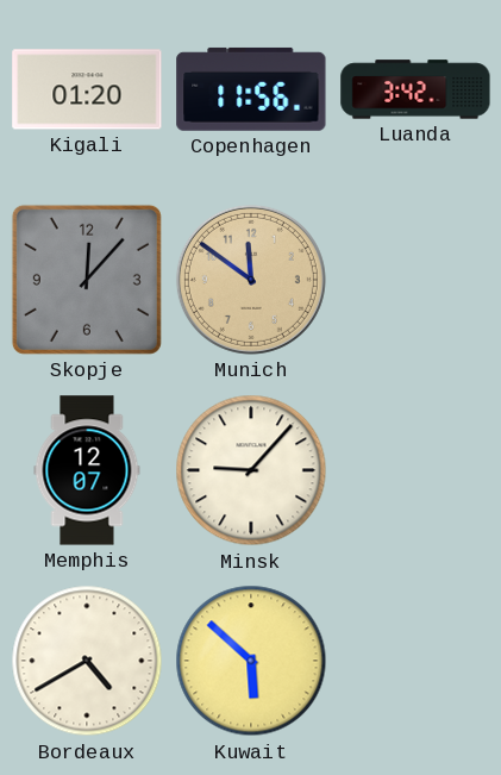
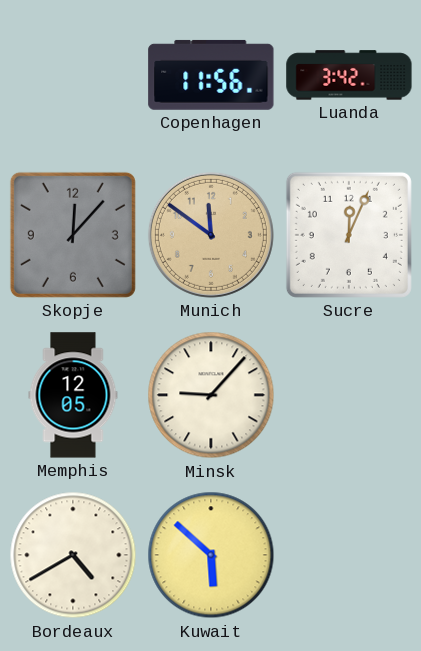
Kigali: 01:20 -> none
Sucre: none -> 12:04
Memphis: 12:07 -> 12:05
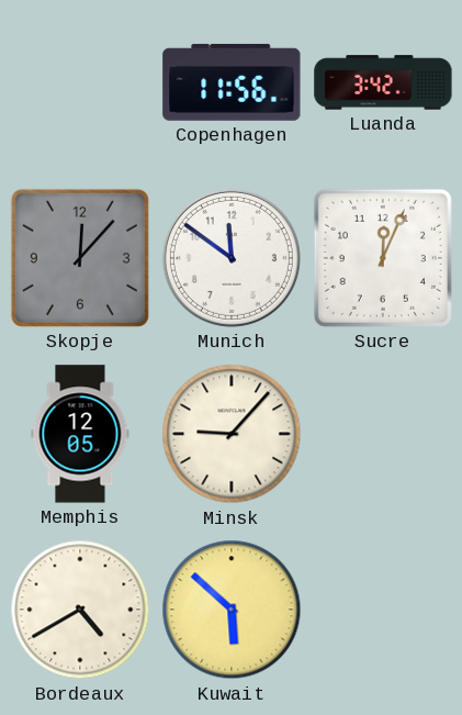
Munich dial: champagne -> white
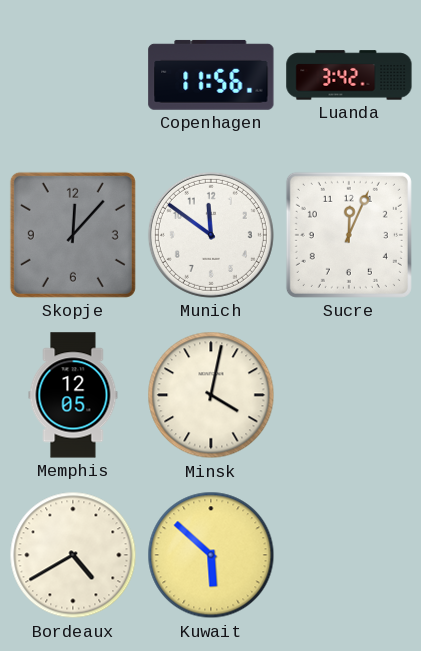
Minsk: 9:07 -> 4:02
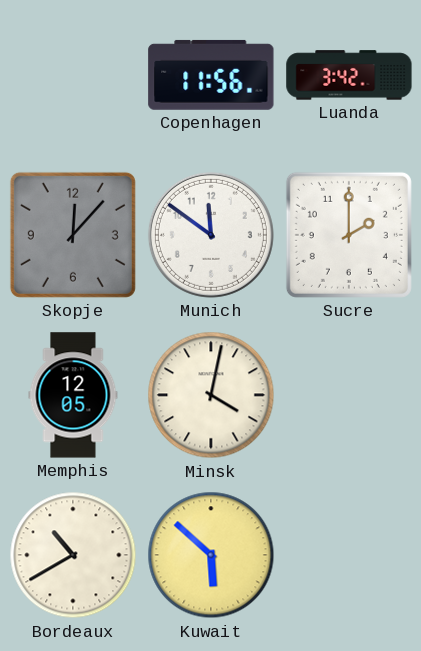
Sucre: 12:04 -> 2:00
Bordeaux: 4:40 -> 10:40
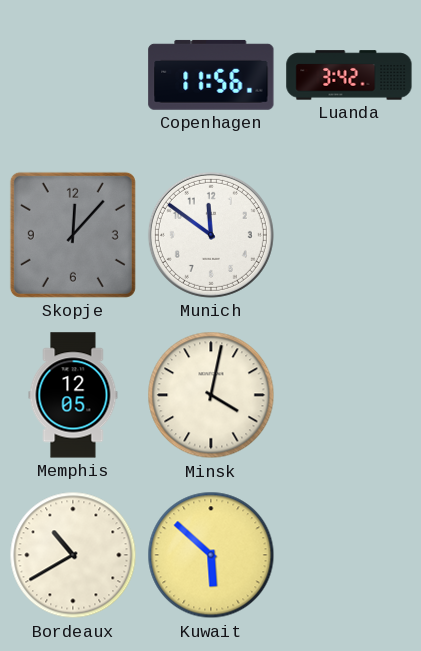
Sucre: 2:00 -> none
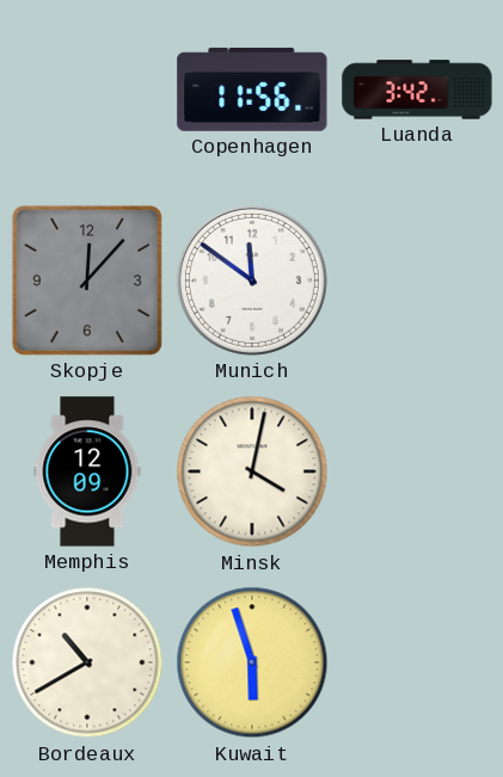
Memphis: 12:05 -> 12:09
Kuwait: 5:52 -> 5:57
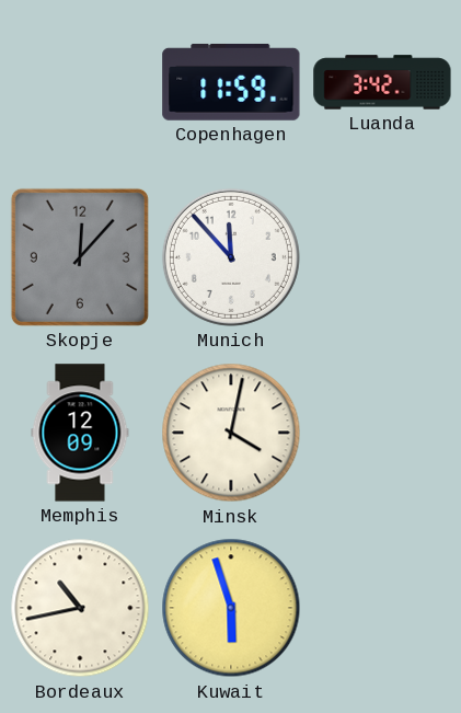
Copenhagen: 11:56 -> 11:59
Munich: 11:51 -> 11:53
Bordeaux: 10:40 -> 10:43
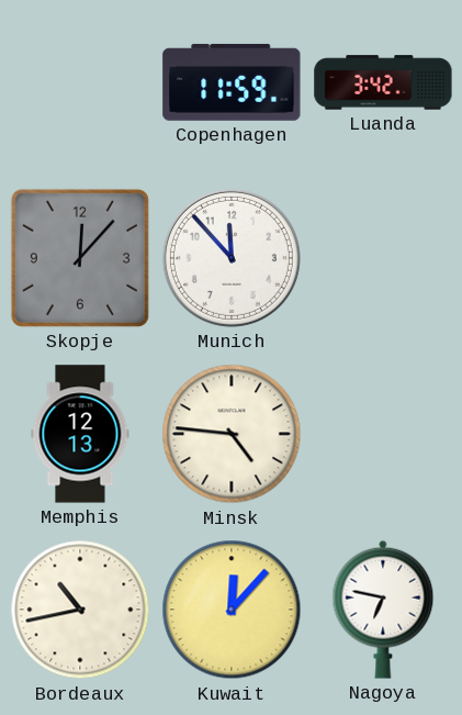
Memphis: 12:09 -> 12:13
Minsk: 4:02 -> 4:46
Kuwait: 5:57 -> 12:07
Nagoya: none -> 6:47
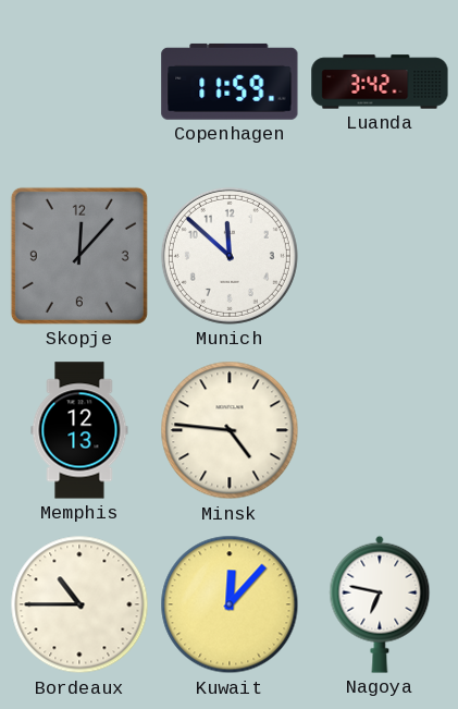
Munich: 11:53 -> 11:52
Bordeaux: 10:43 -> 10:45
